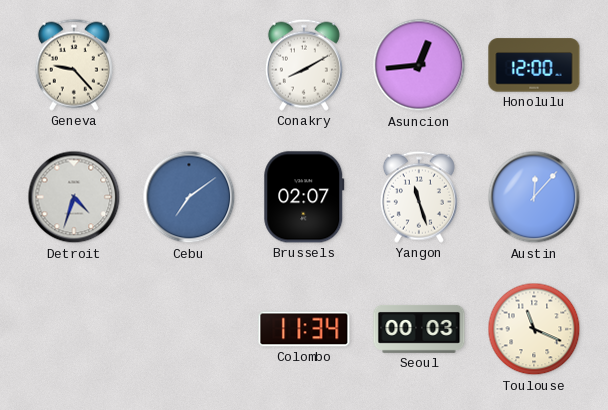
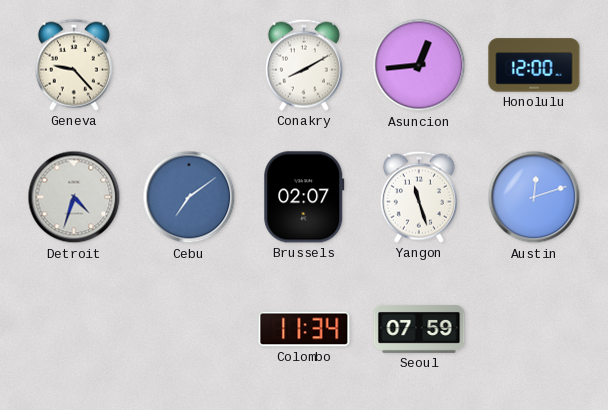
Austin: 12:07 -> 12:12
Seoul: 00:03 -> 07:59
Toulouse: 11:19 -> none
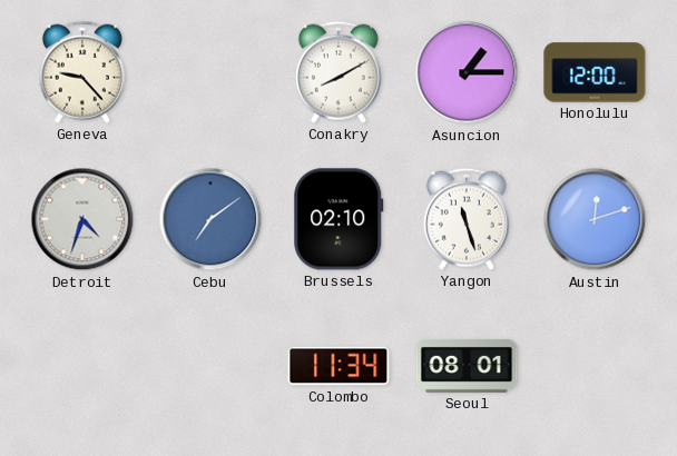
Asuncion: 12:44 -> 1:15
Brussels: 02:07 -> 02:10
Seoul: 07:59 -> 08:01
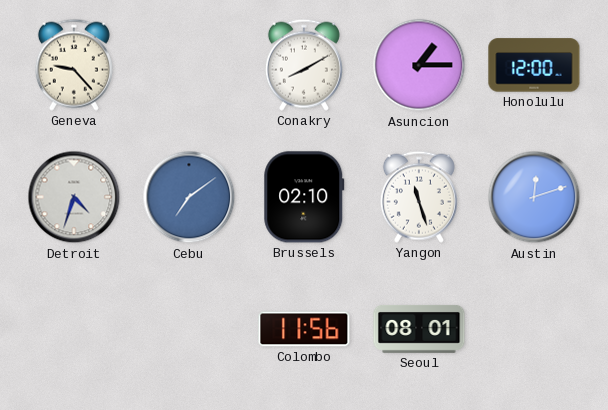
Colombo: 11:34 -> 11:56
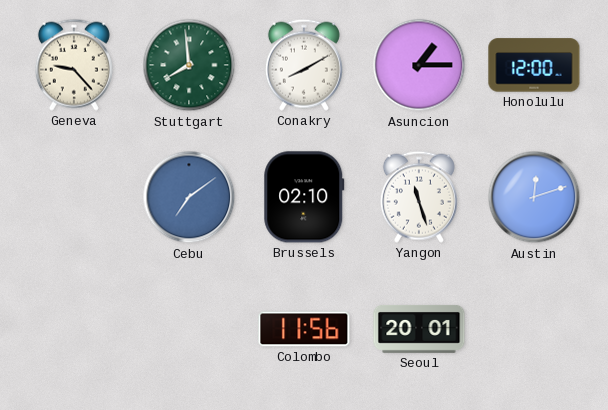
Stuttgart: none -> 7:59
Detroit: 4:33 -> none
Seoul: 08:01 -> 20:01
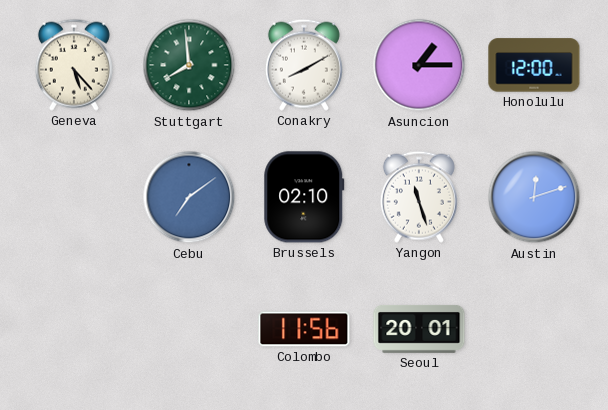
Geneva: 9:23 -> 5:23
